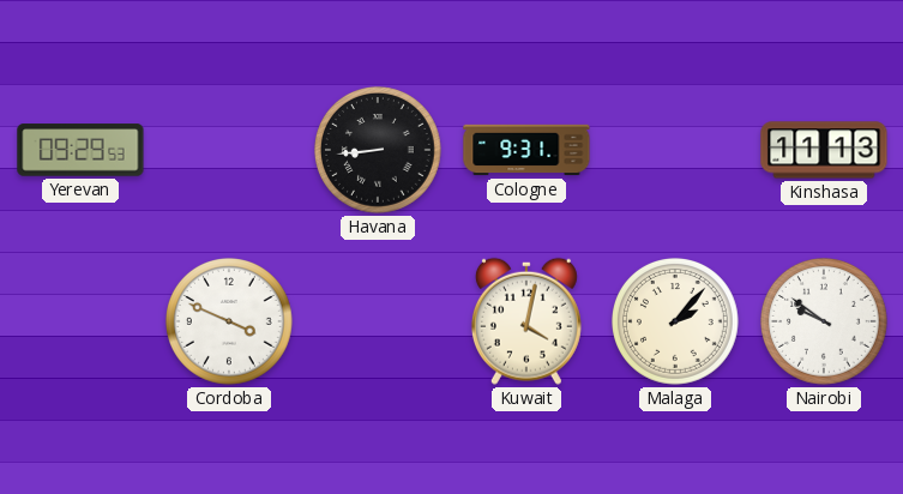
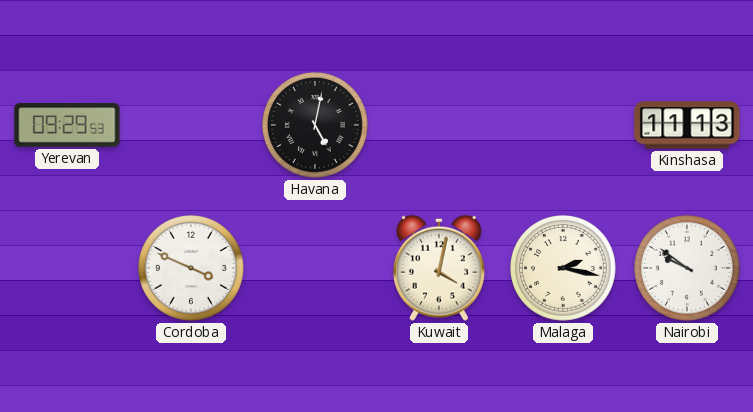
Havana: 8:44 -> 5:02
Cologne: 9:31 -> none
Malaga: 2:07 -> 2:17
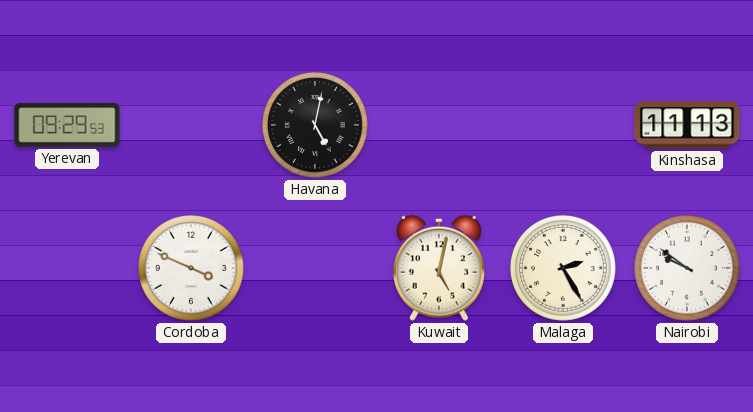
Kuwait: 4:02 -> 5:02
Malaga: 2:17 -> 2:25
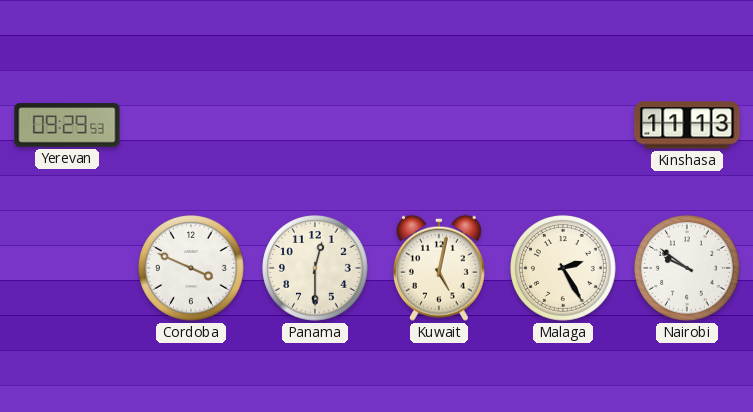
Havana: 5:02 -> none
Panama: none -> 12:30
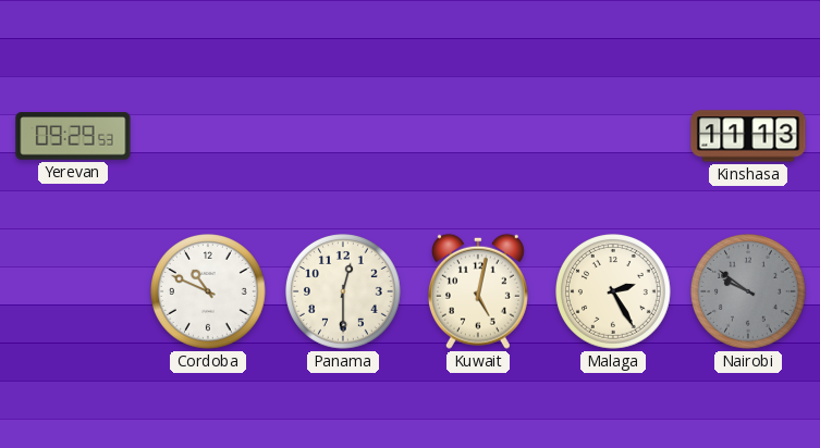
Cordoba: 3:49 -> 10:49
Nairobi dial: white -> grey
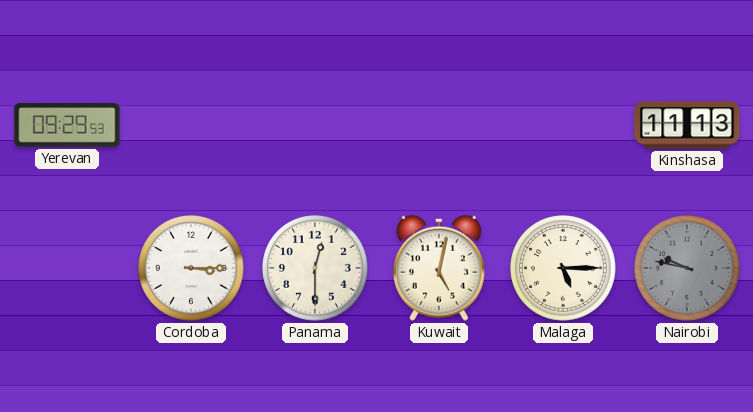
Cordoba: 10:49 -> 3:15
Malaga: 2:25 -> 5:15
Nairobi: 9:51 -> 9:47
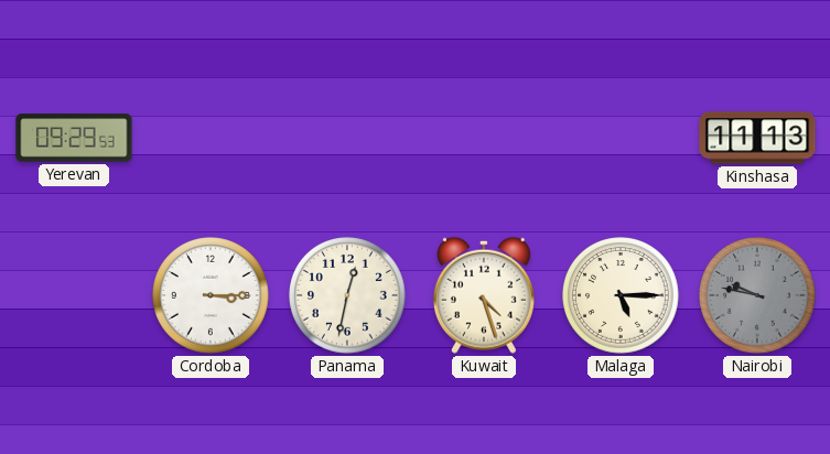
Panama: 12:30 -> 12:32
Kuwait: 5:02 -> 4:27
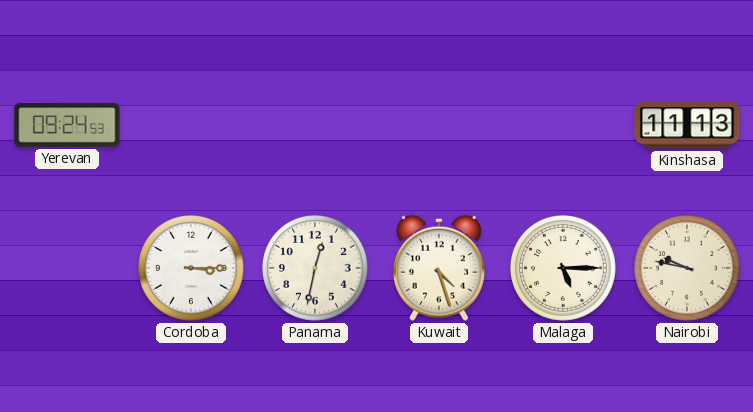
Yerevan: 09:29 -> 09:24
Nairobi dial: grey -> cream
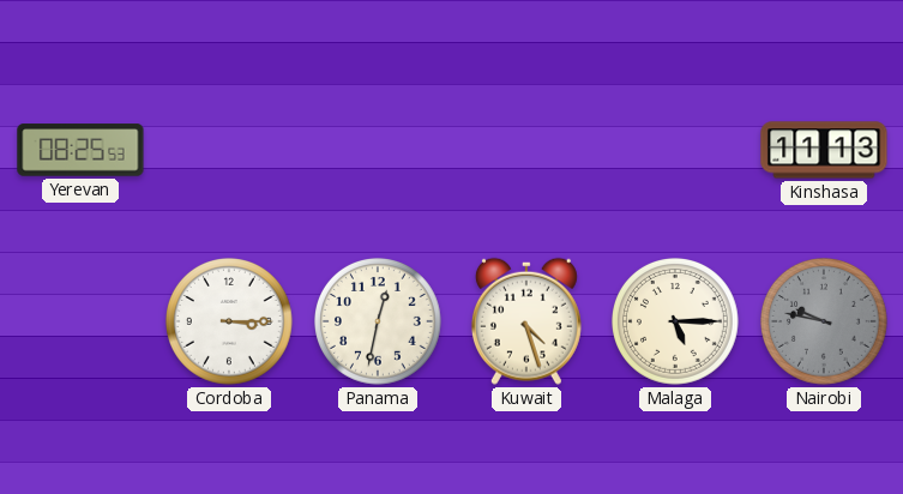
Yerevan: 09:24 -> 08:25
Nairobi dial: cream -> grey
